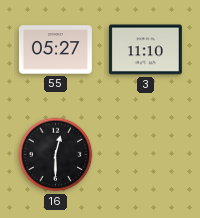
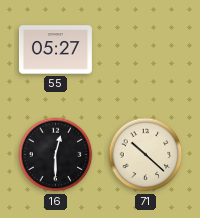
3: 11:10 -> none
71: none -> 10:22
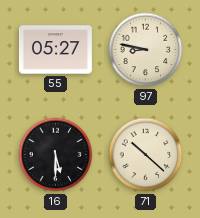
97: none -> 8:47
16: 12:30 -> 5:30
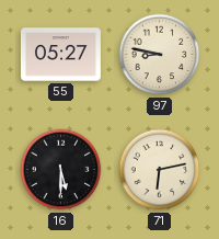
71: 10:22 -> 6:13
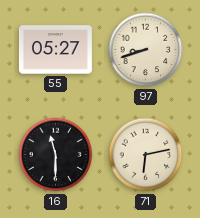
97: 8:47 -> 8:42
16: 5:30 -> 11:30
